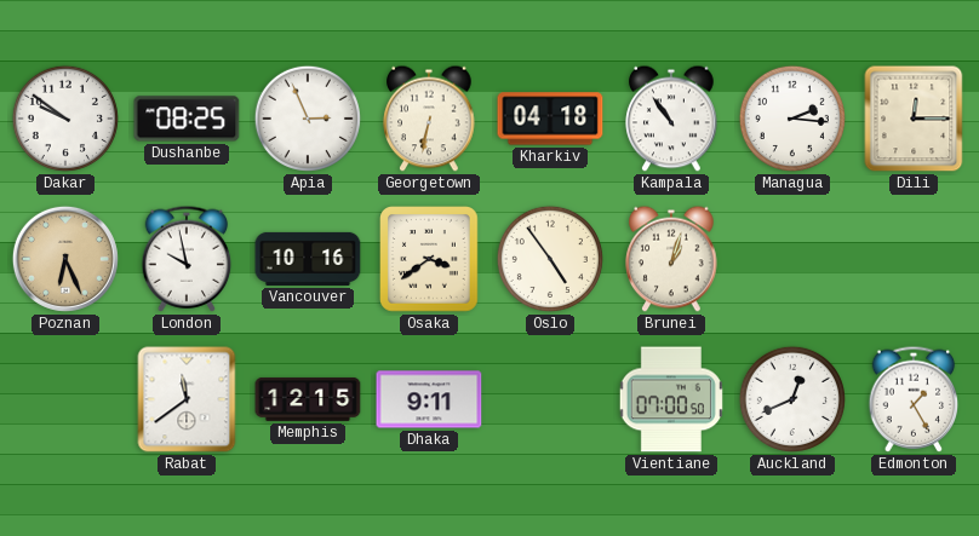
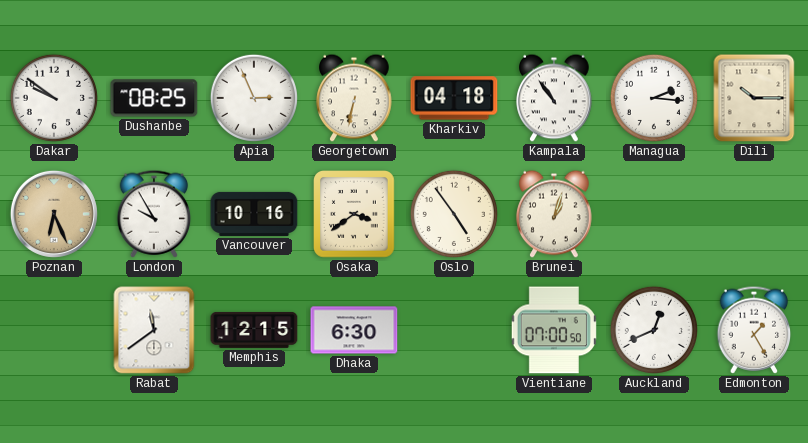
Dili: 12:15 -> 10:15
London: 9:58 -> 9:55
Dhaka: 9:11 -> 6:30
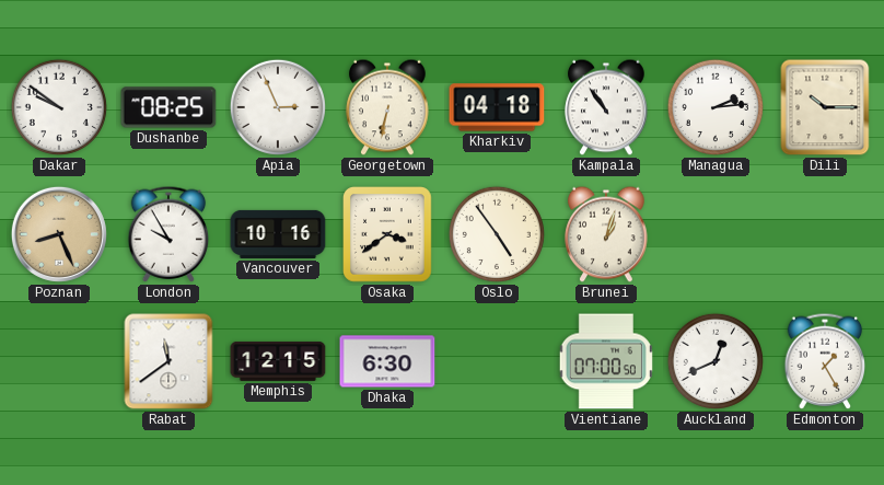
Managua: 2:16 -> 2:14
Poznan: 6:26 -> 8:26
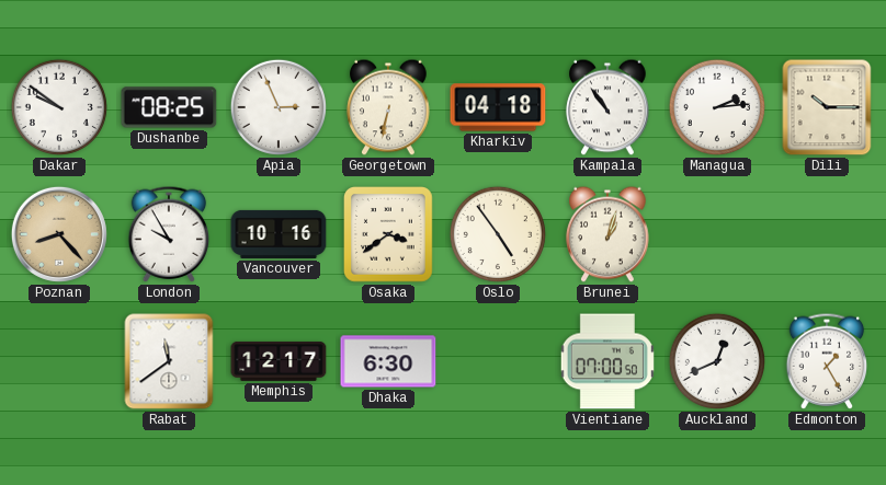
Poznan: 8:26 -> 8:23
Memphis: 12:15 -> 12:17
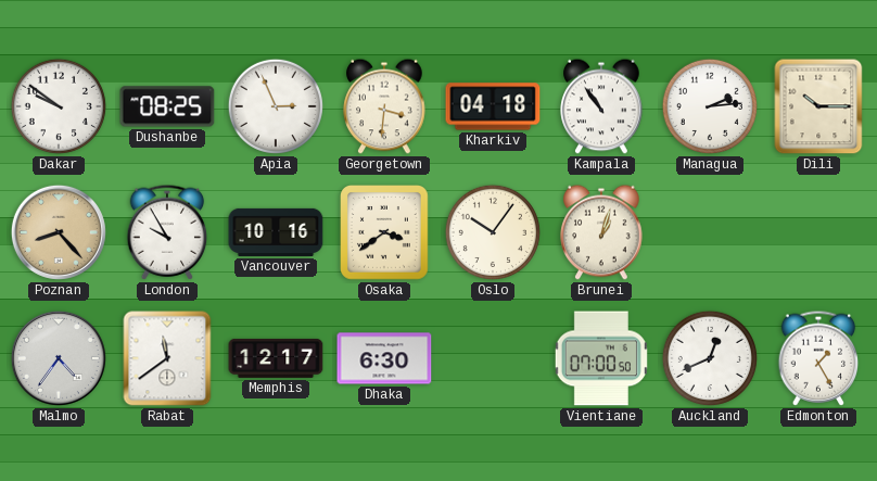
Georgetown: 6:32 -> 3:31
Oslo: 4:54 -> 10:06
Malmo: none -> 4:36
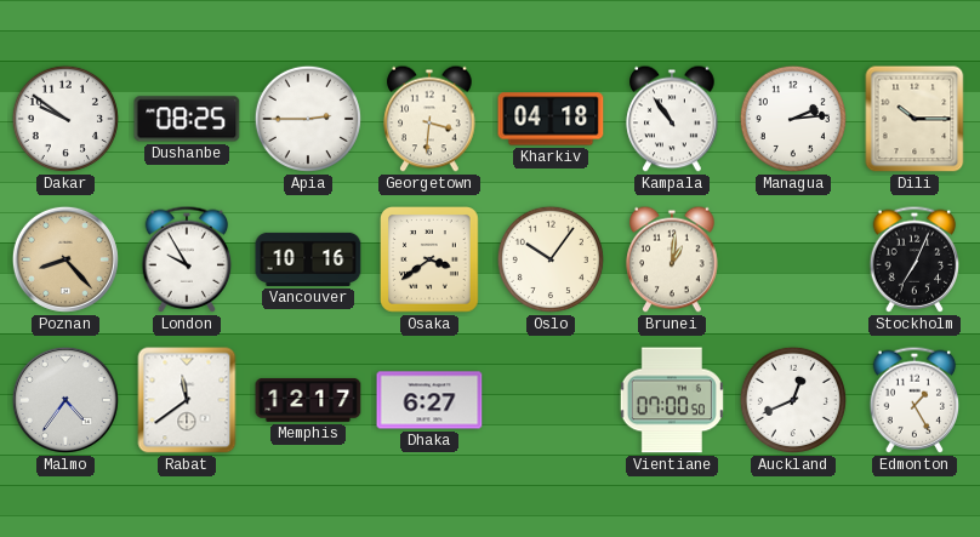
Apia: 2:56 -> 2:45
Brunei: 1:03 -> 1:01
Stockholm: none -> 7:04
Dhaka: 6:30 -> 6:27
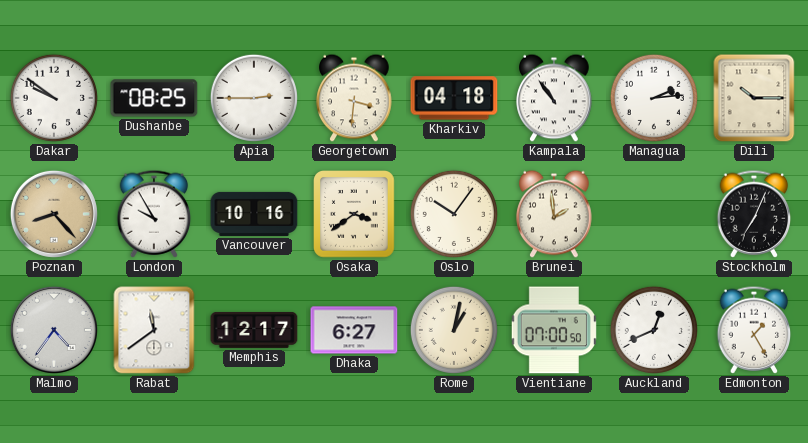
Brunei: 1:01 -> 1:59
Rome: none -> 1:02
